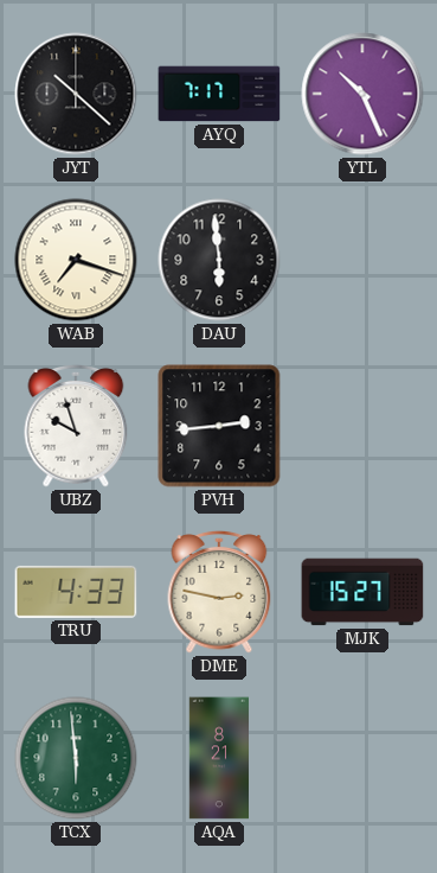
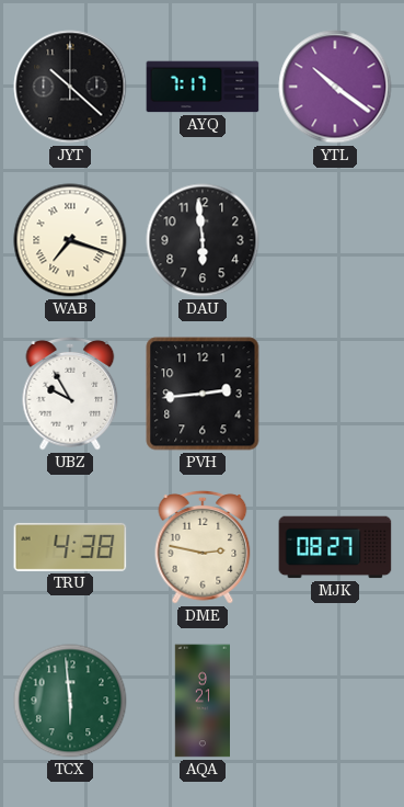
YTL: 10:26 -> 10:21
UBZ: 9:57 -> 9:55
TRU: 4:33 -> 4:38
MJK: 15:27 -> 08:27
AQA: 8:21 -> 9:21
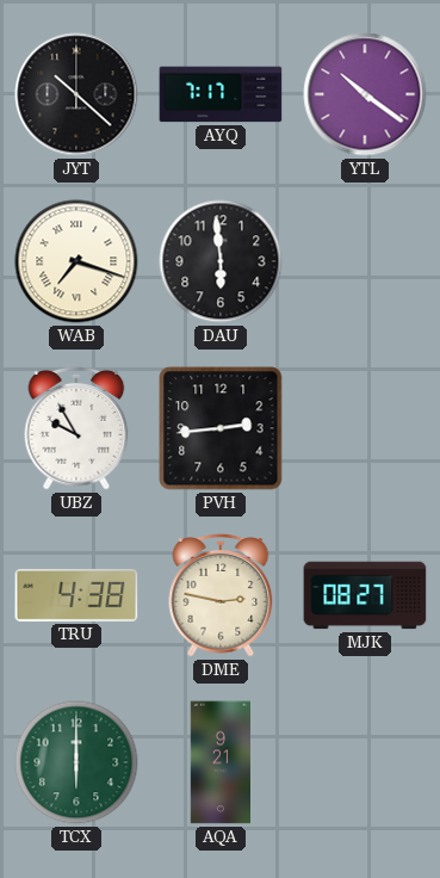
TCX: 5:59 -> 6:00
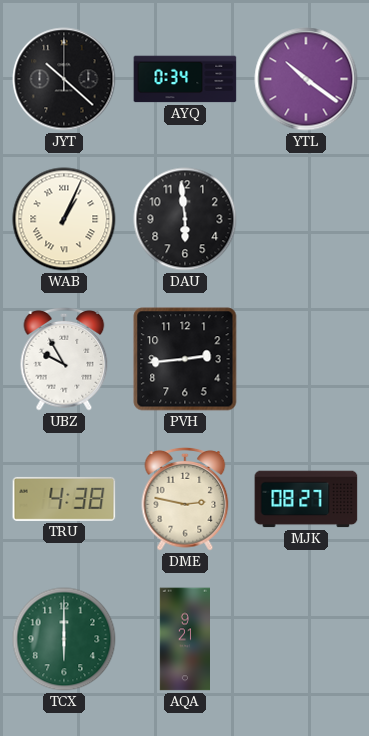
AYQ: 7:17 -> 0:34
WAB: 7:18 -> 1:04
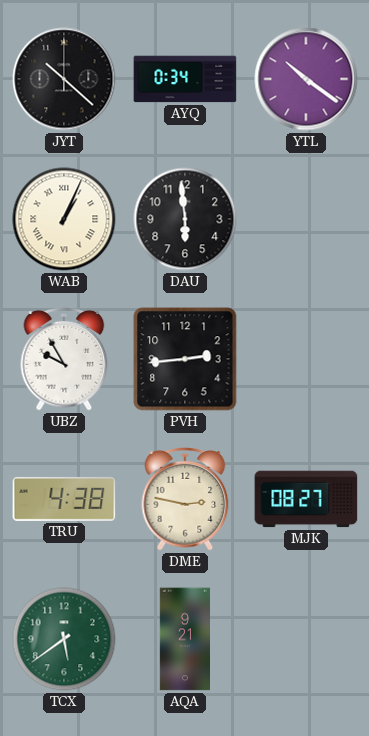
TCX: 6:00 -> 5:39
